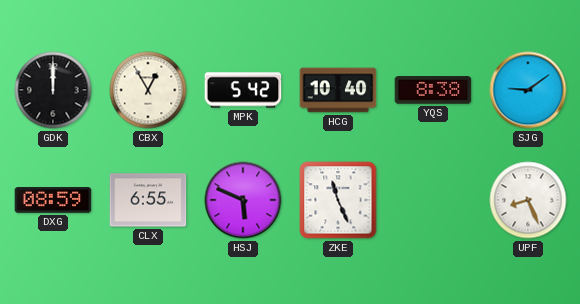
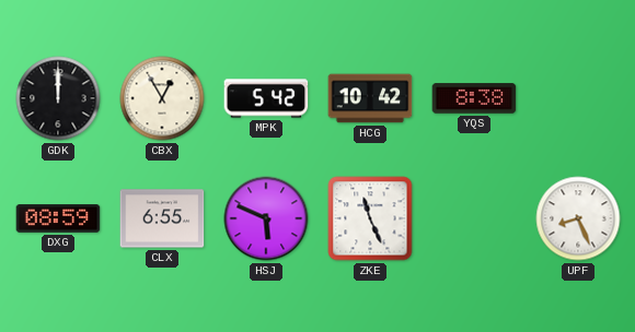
HCG: 10:40 -> 10:42
SJG: 9:09 -> none
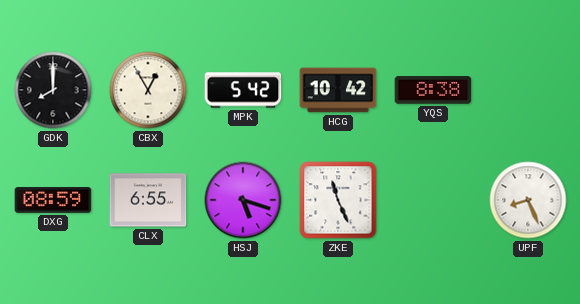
GDK: 12:00 -> 8:00
HSJ: 5:49 -> 5:18
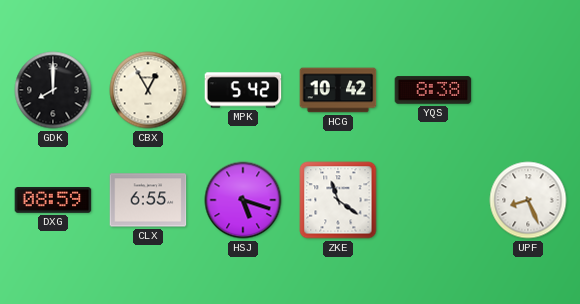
ZKE: 11:26 -> 11:21
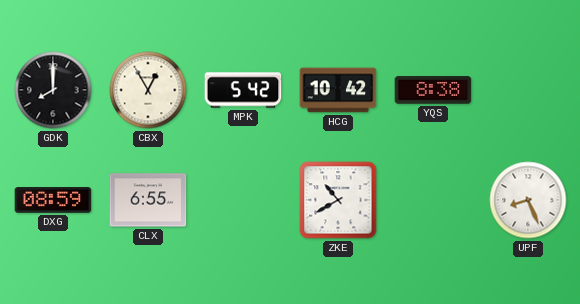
HSJ: 5:18 -> none
ZKE: 11:21 -> 10:40
